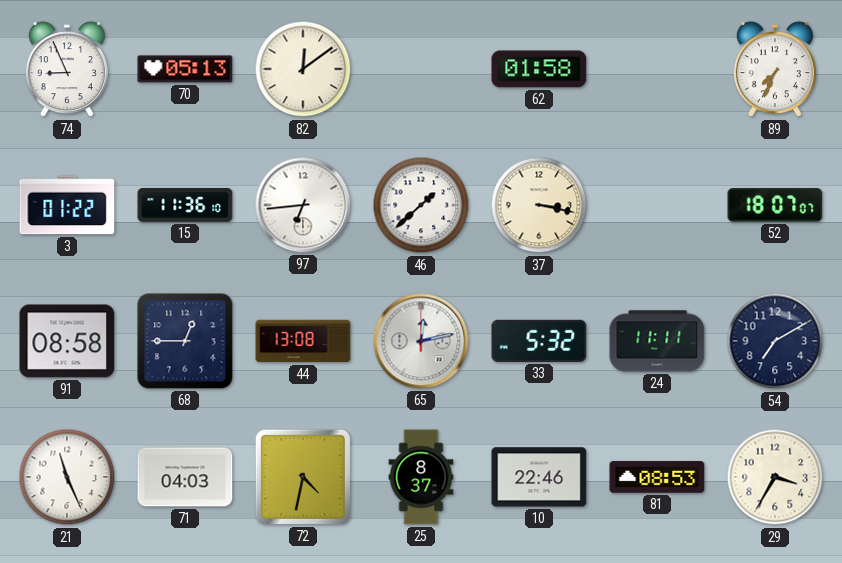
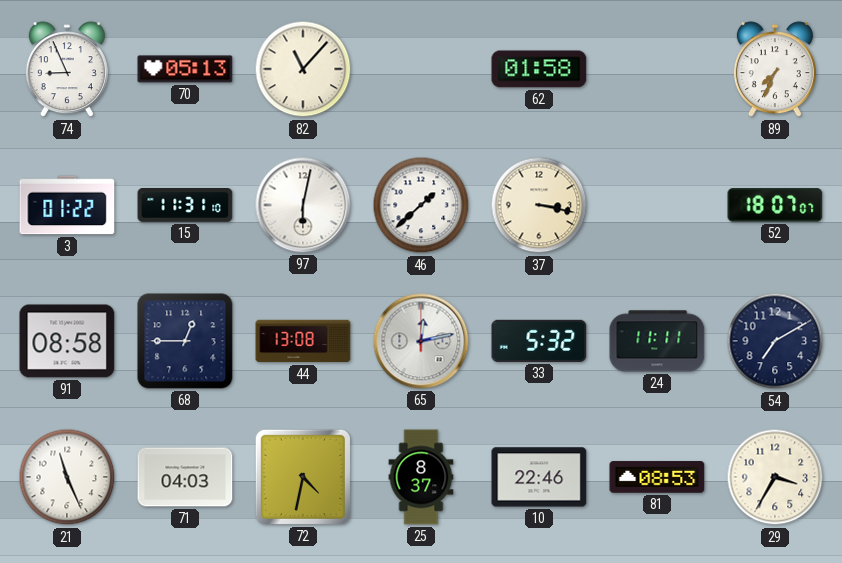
82: 12:09 -> 11:07
15: 11:36 -> 11:31
97: 6:44 -> 6:02
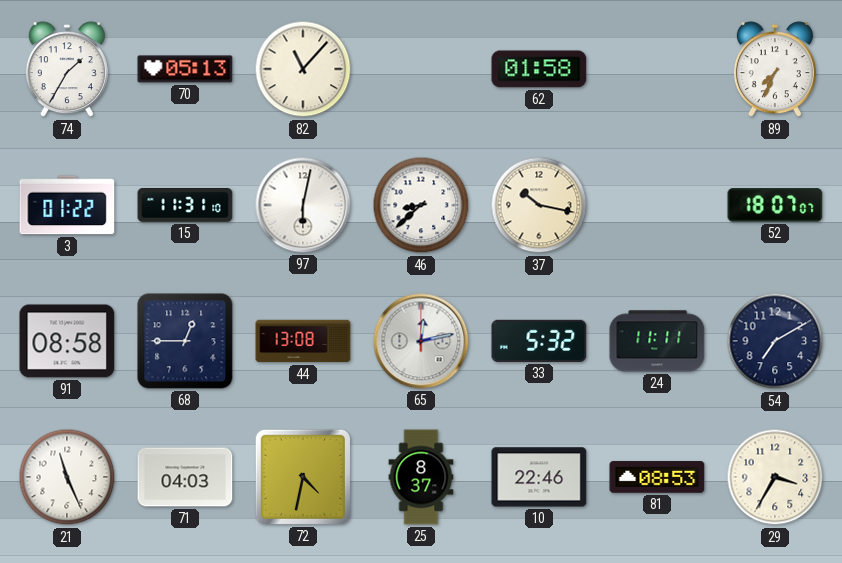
74: 8:56 -> 1:35
46: 1:38 -> 8:38
37: 3:17 -> 10:17
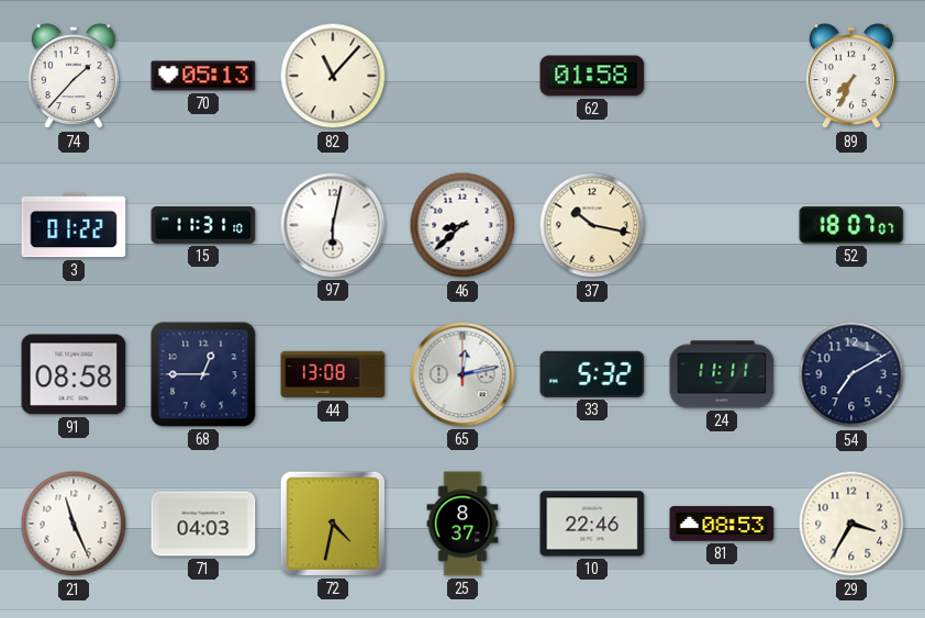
74: 1:35 -> 1:37
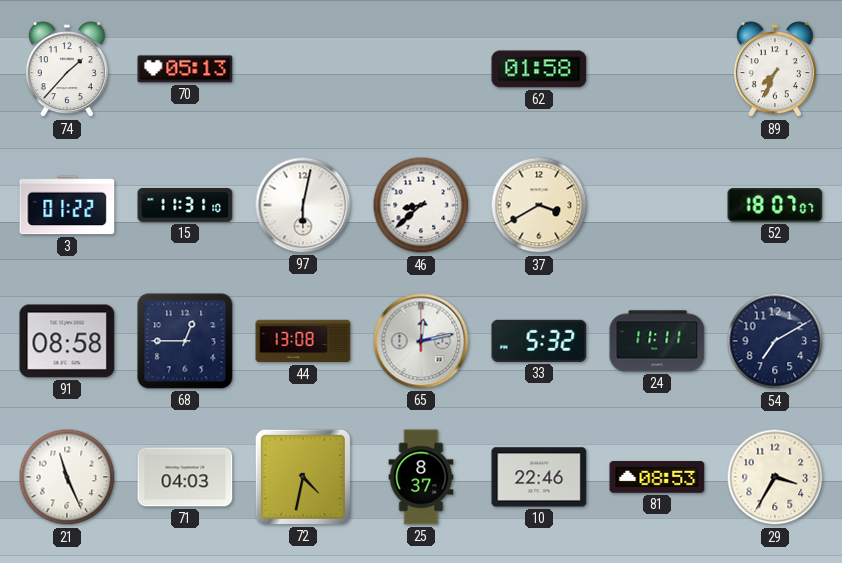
82: 11:07 -> none
37: 10:17 -> 3:40
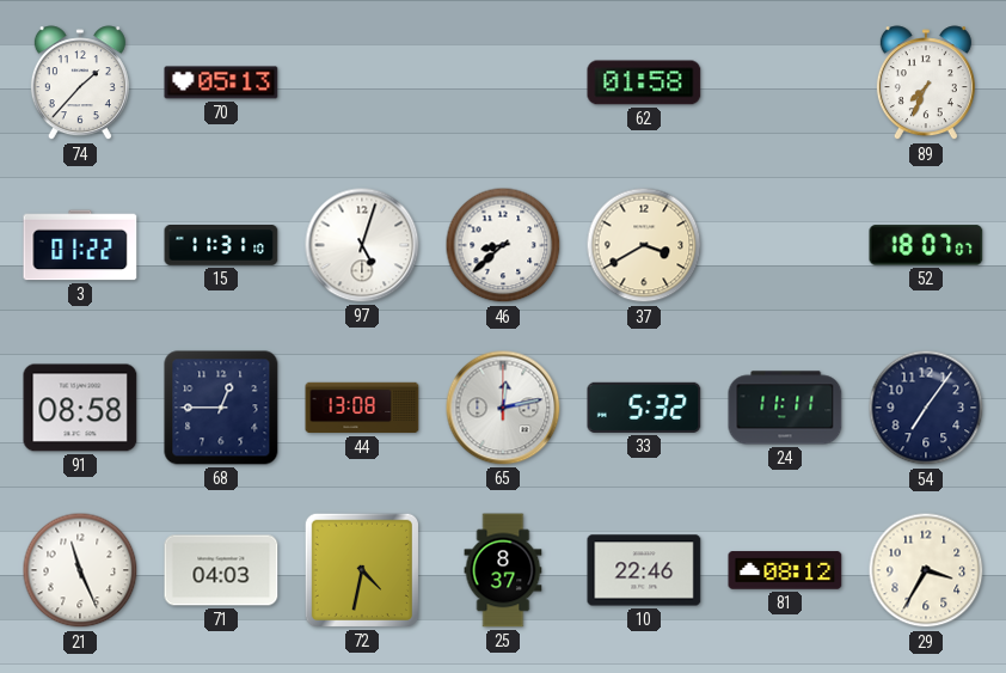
97: 6:02 -> 5:03
54: 7:10 -> 7:06
81: 08:53 -> 08:12
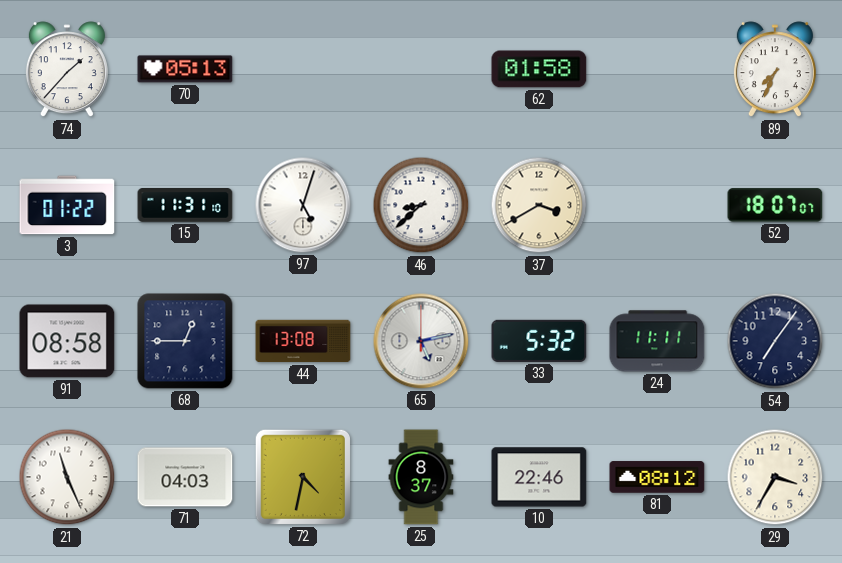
65: 12:13 -> 5:13
